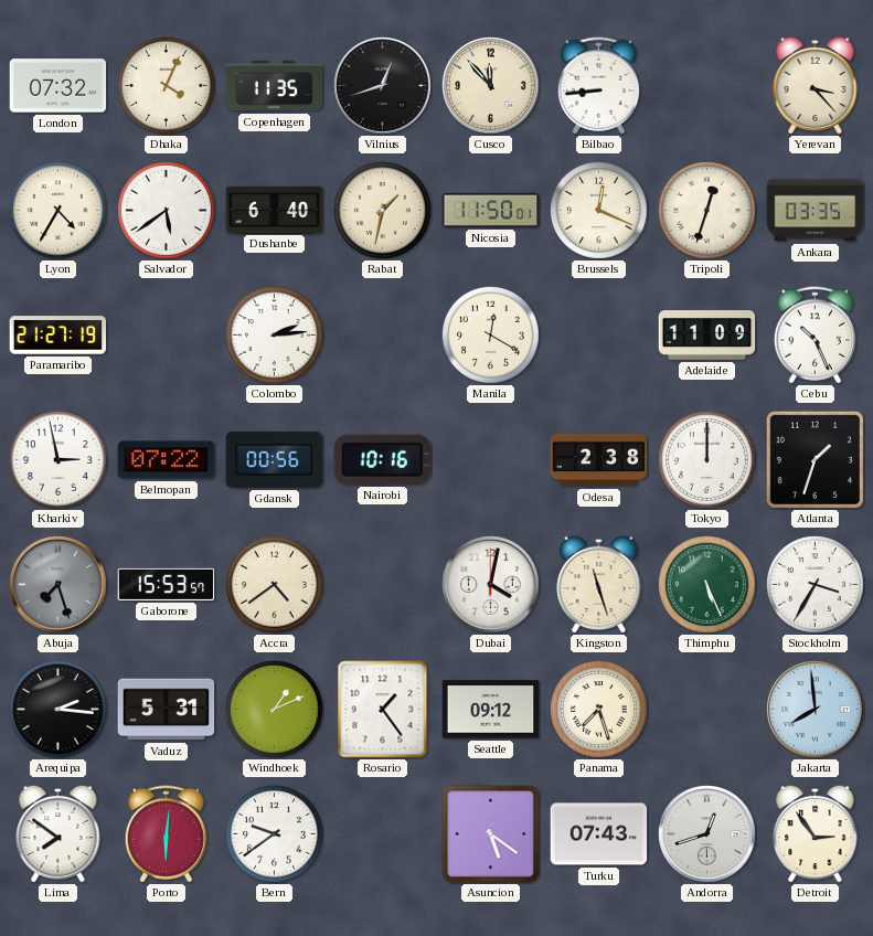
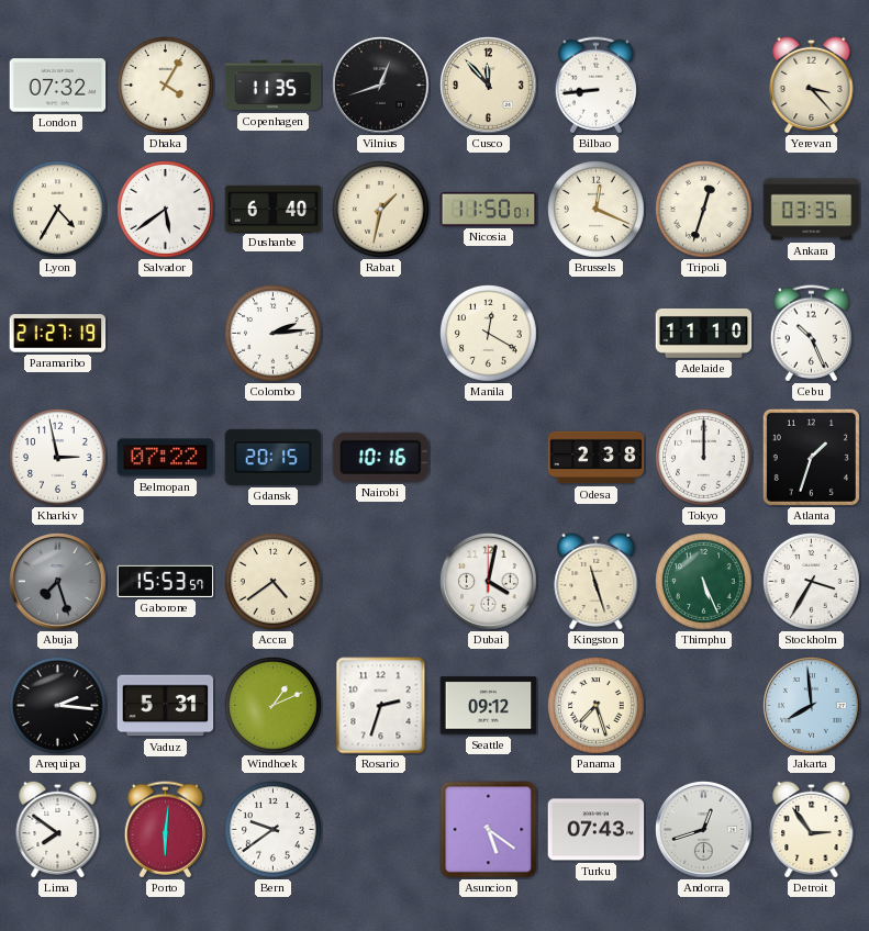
Dhaka: 4:04 -> 4:05
Adelaide: 11:09 -> 11:10
Gdansk: 00:56 -> 20:15
Rosario: 1:24 -> 2:33
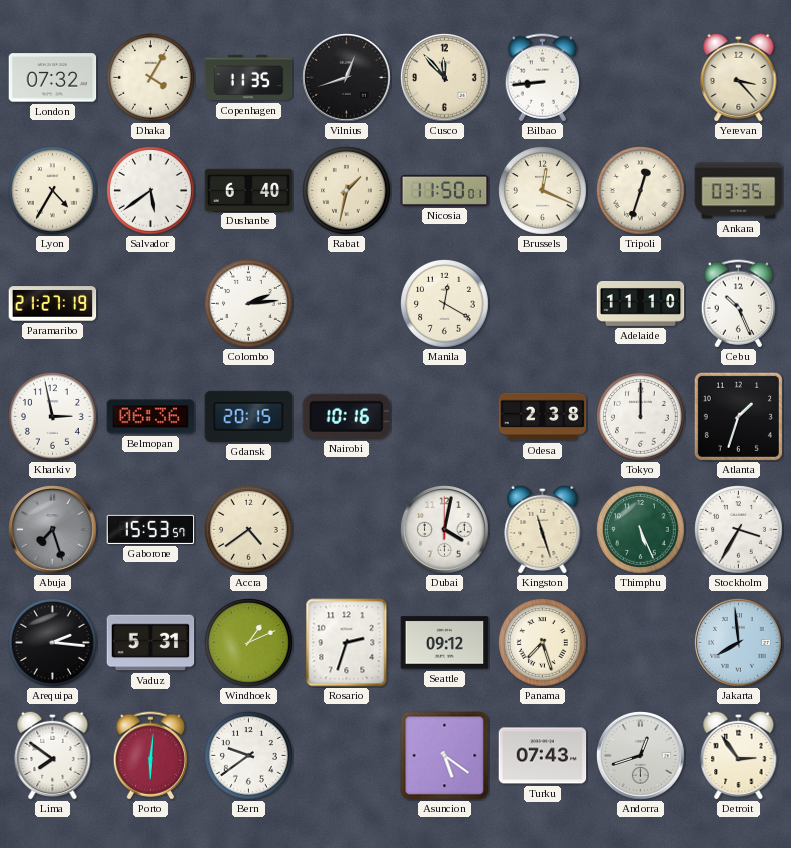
Belmopan: 07:22 -> 06:36
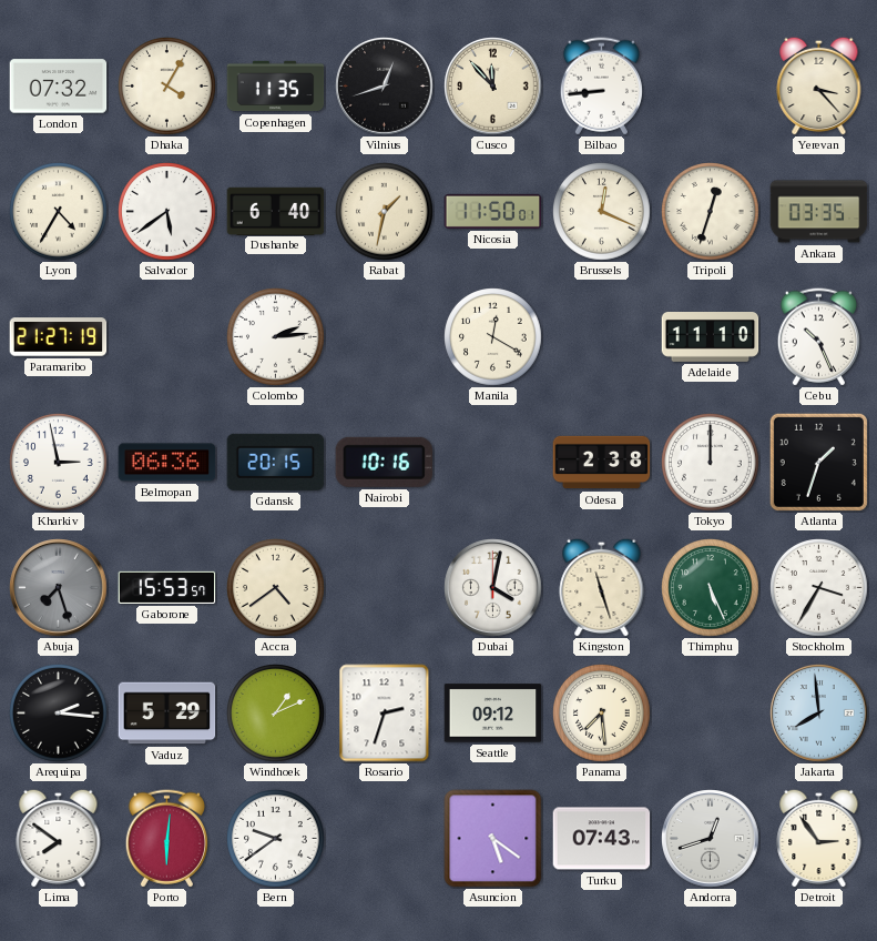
Vaduz: 5:31 -> 5:29
Panama: 7:27 -> 7:29
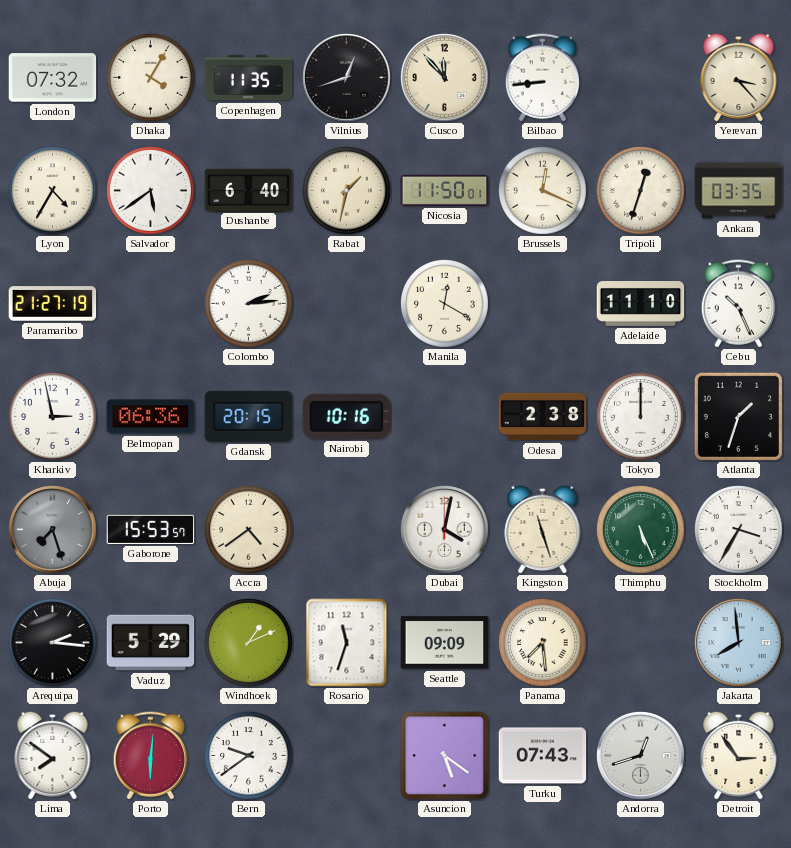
Rosario: 2:33 -> 11:33
Seattle: 09:12 -> 09:09
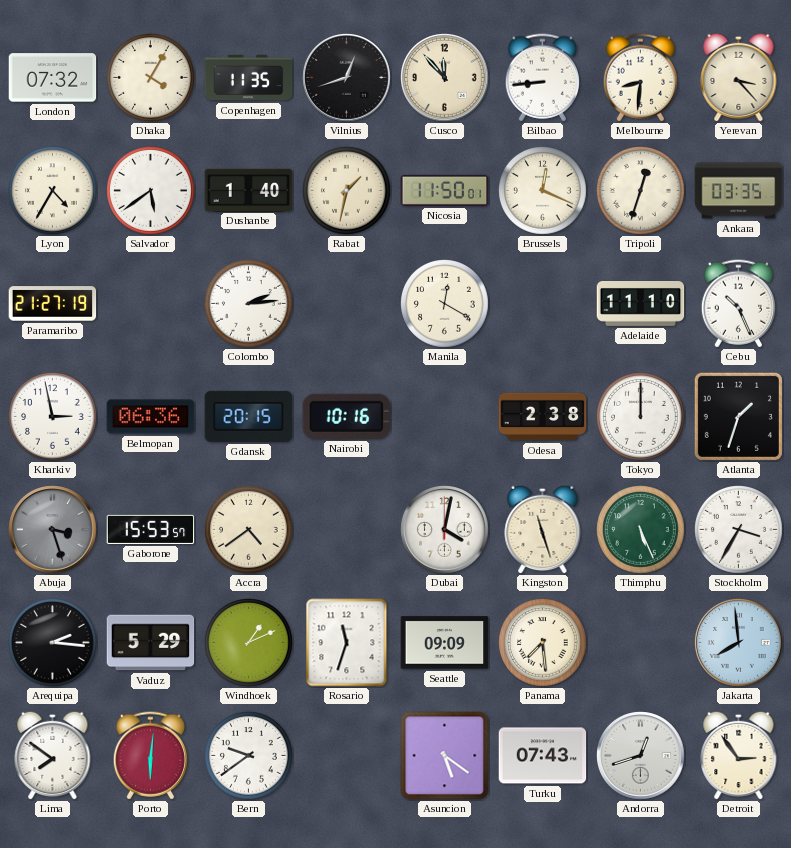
Melbourne: none -> 8:31
Dushanbe: 6:40 -> 1:40
Abuja: 7:27 -> 3:27
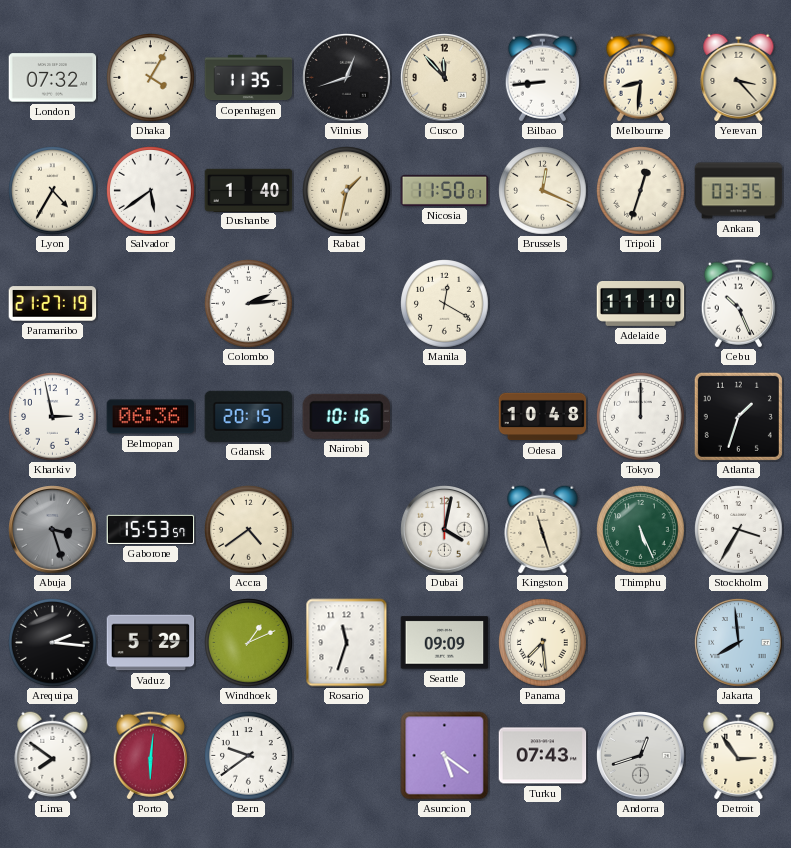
Odesa: 2:38 -> 10:48
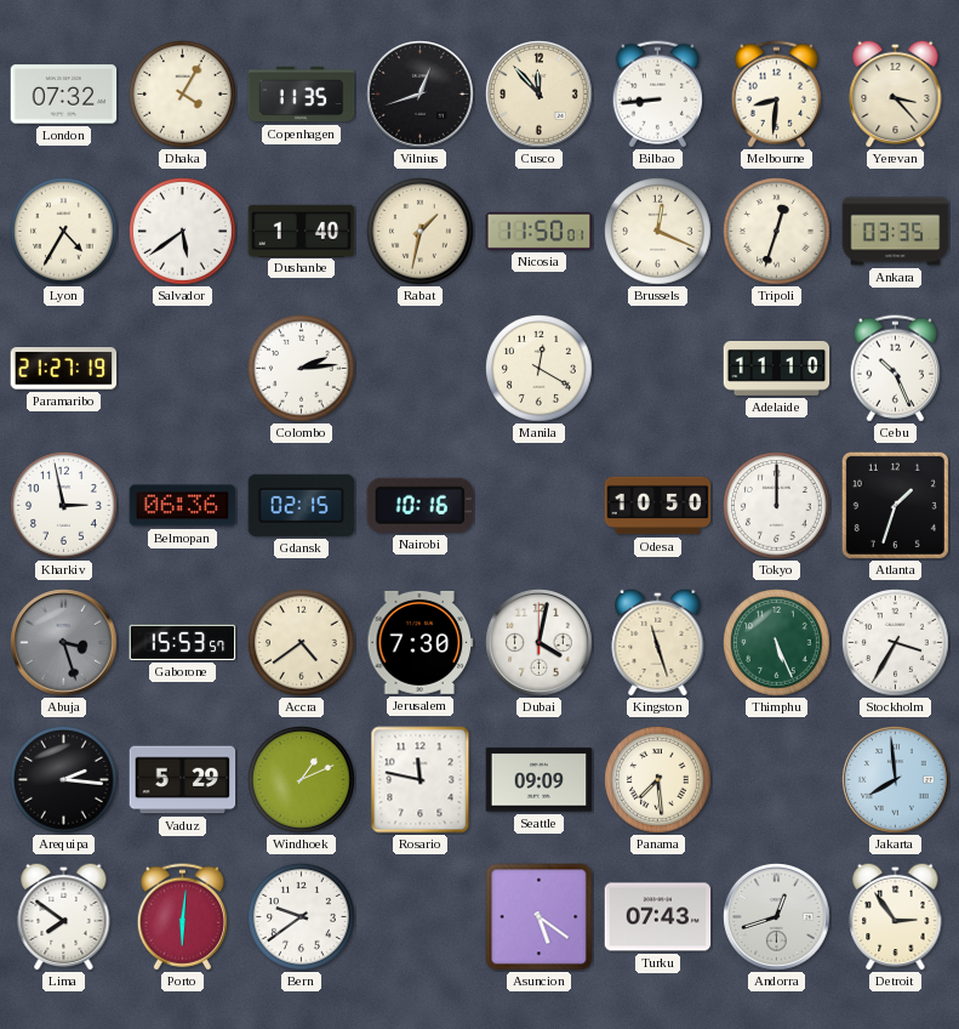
Gdansk: 20:15 -> 02:15
Odesa: 10:48 -> 10:50
Jerusalem: none -> 7:30
Rosario: 11:33 -> 11:47
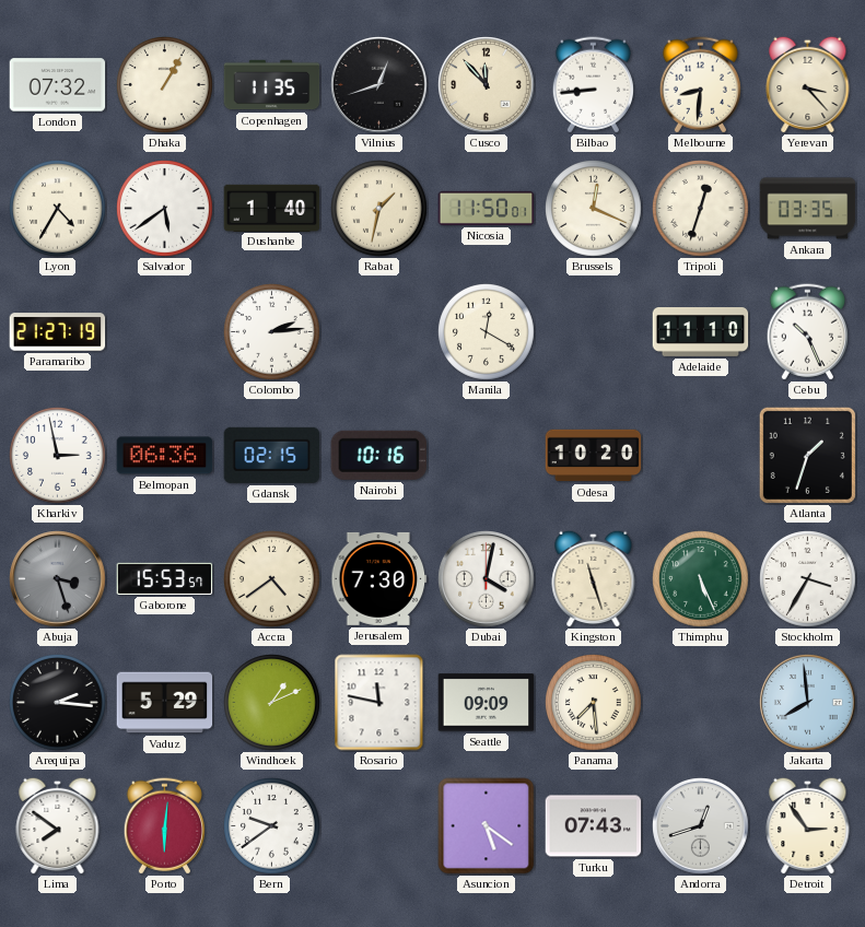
Dhaka: 4:05 -> 1:05
Odesa: 10:50 -> 10:20
Tokyo: 12:00 -> none
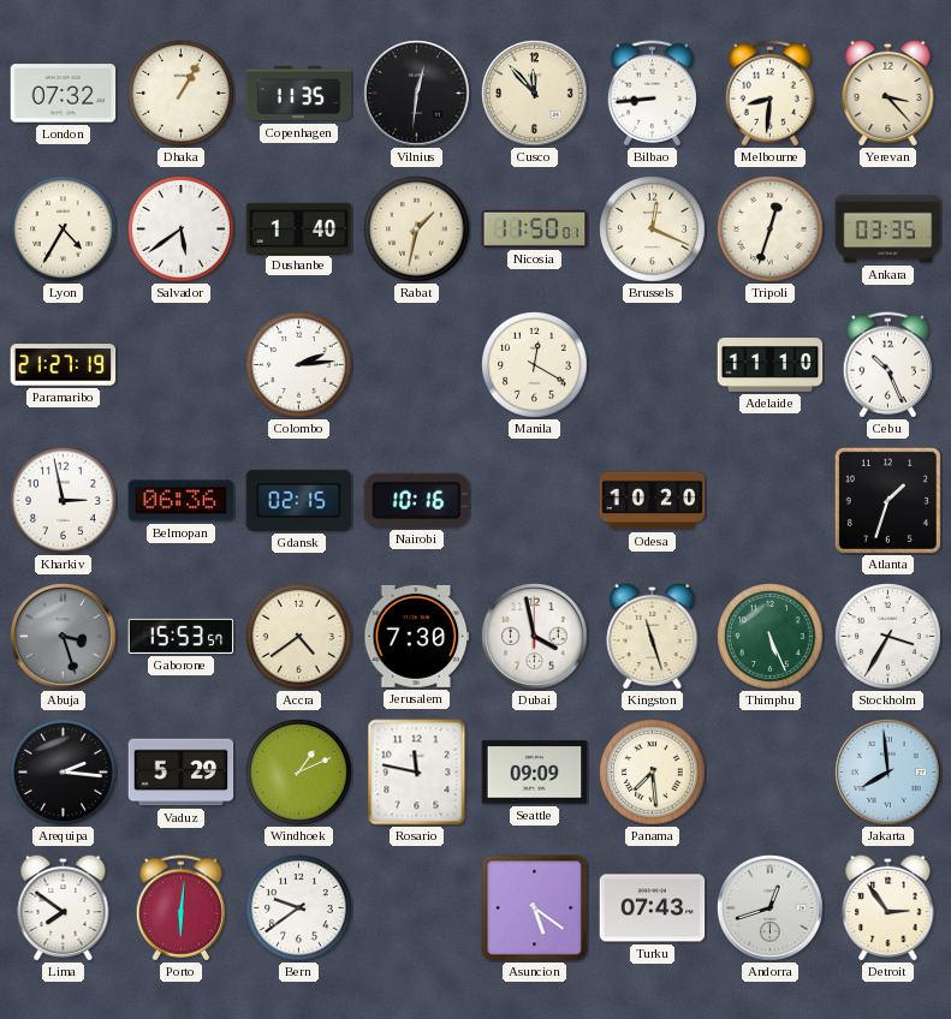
Vilnius: 12:42 -> 12:31
Dubai: 4:02 -> 3:58
